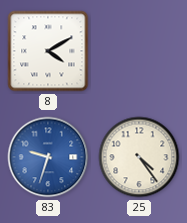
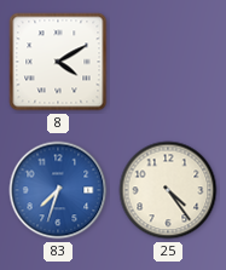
83: 9:33 -> 7:33
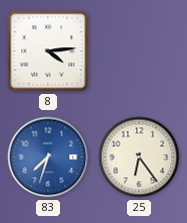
8: 4:10 -> 4:14
25: 4:24 -> 6:24
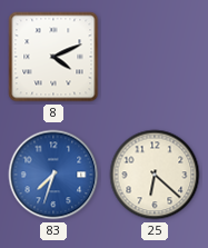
8: 4:14 -> 4:11
25: 6:24 -> 6:22
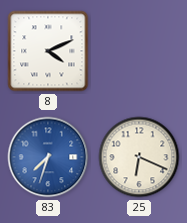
25: 6:22 -> 6:19
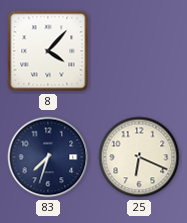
8: 4:11 -> 4:07
83 dial: blue -> navy
